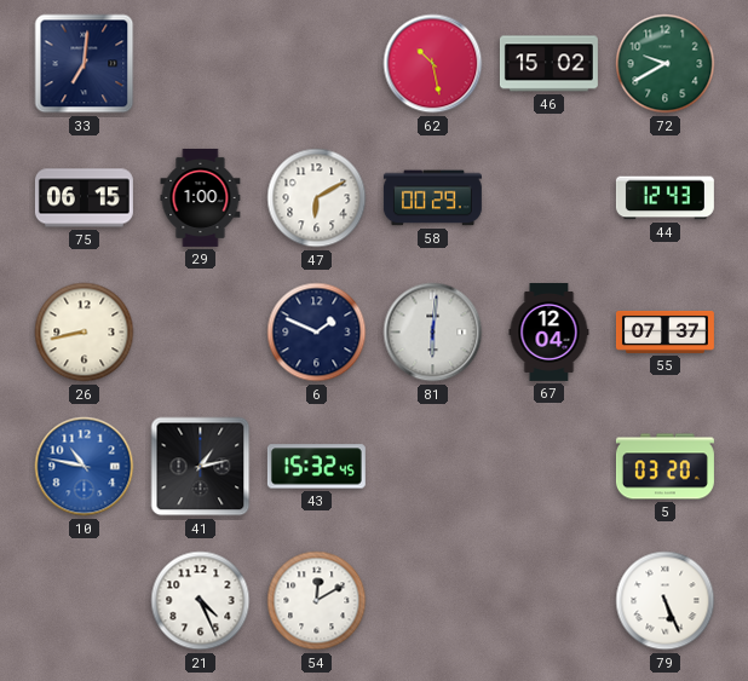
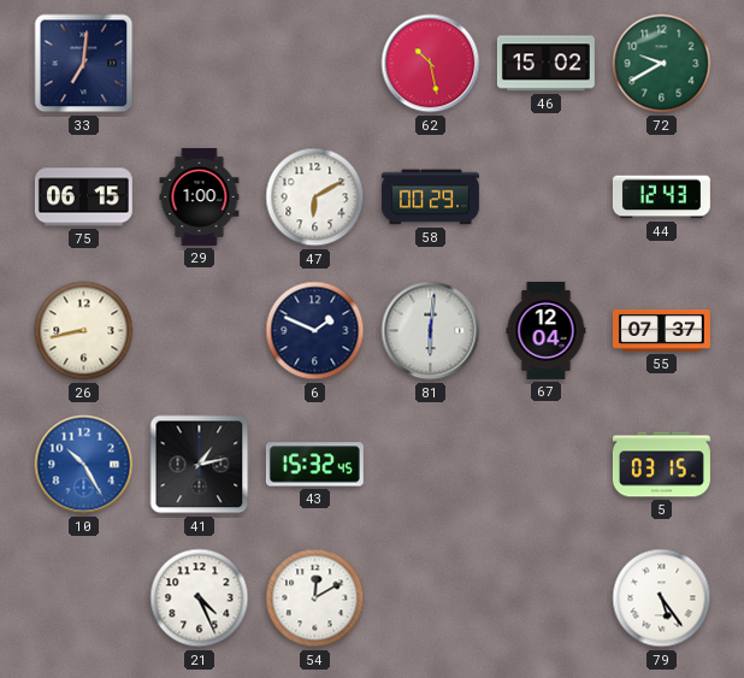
10: 10:47 -> 10:25
5: 03:20 -> 03:15
79: 5:26 -> 5:24
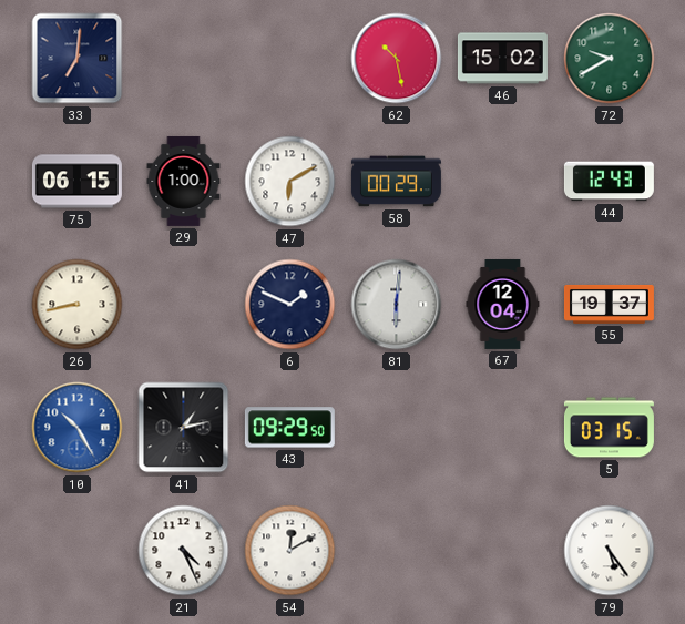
55: 07:37 -> 19:37
43: 15:32 -> 09:29
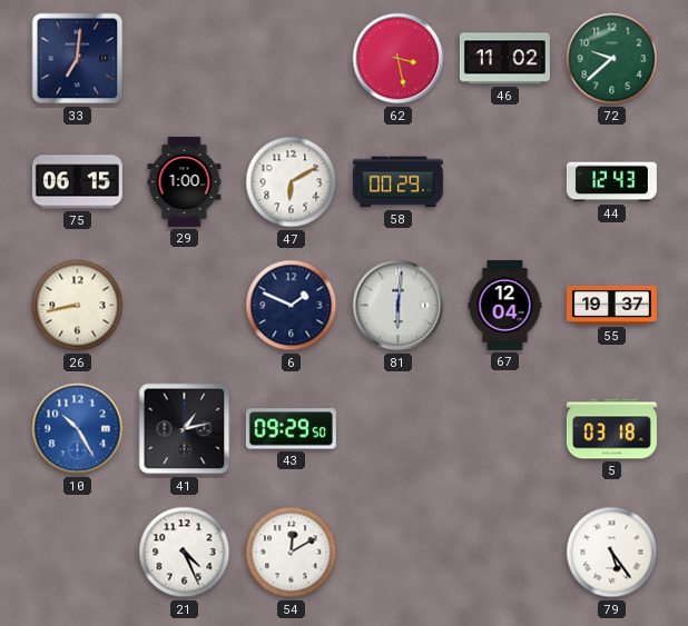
62: 10:28 -> 3:28
46: 15:02 -> 11:02
72: 9:40 -> 9:38
5: 03:15 -> 03:18
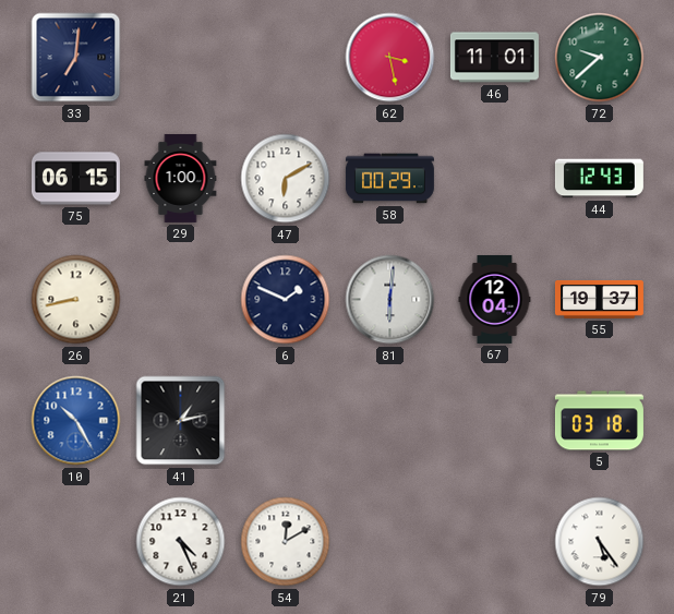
46: 11:02 -> 11:01
43: 09:29 -> none
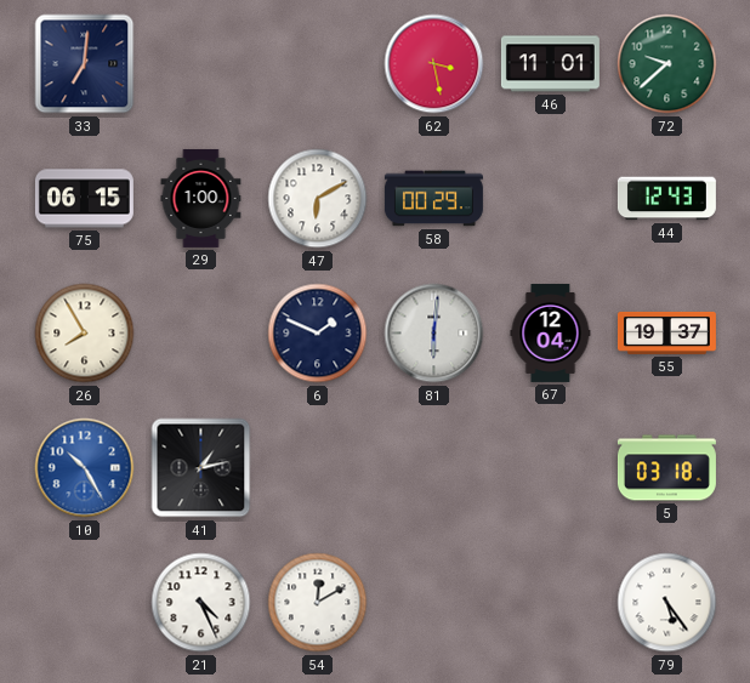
26: 8:43 -> 7:55
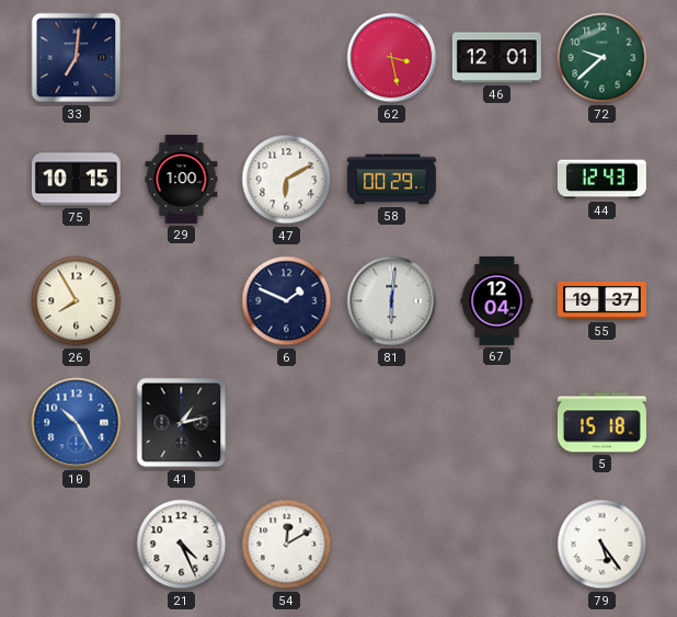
46: 11:01 -> 12:01
75: 06:15 -> 10:15
5: 03:18 -> 15:18
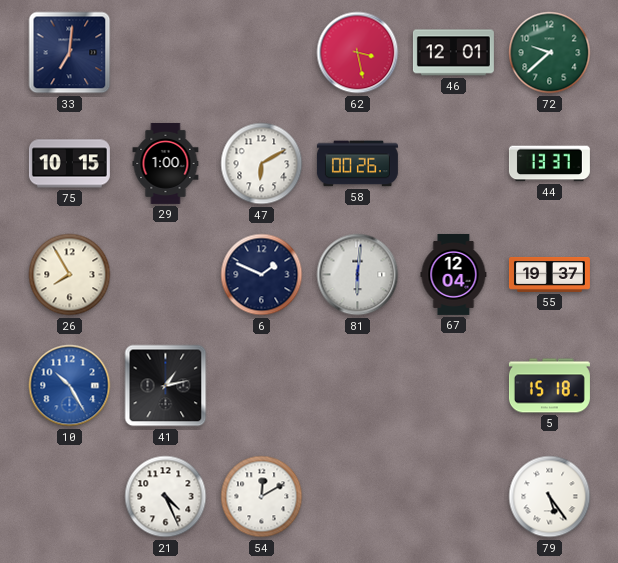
58: 00:29 -> 00:26
44: 12:43 -> 13:37
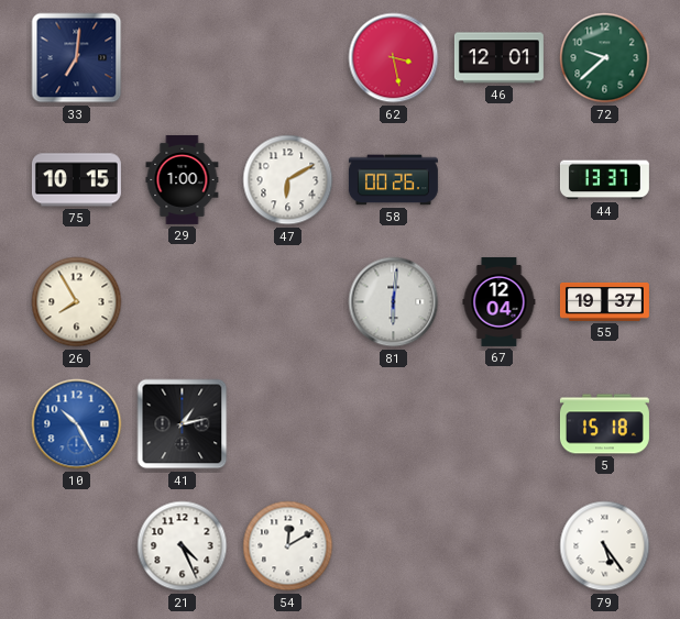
6: 1:49 -> none
